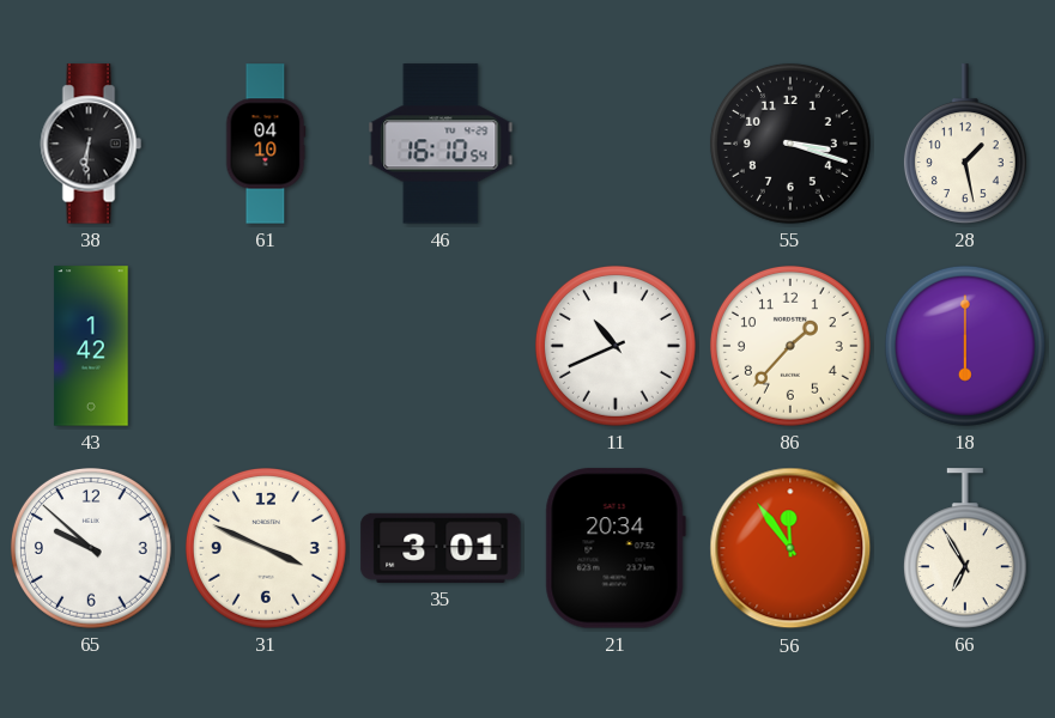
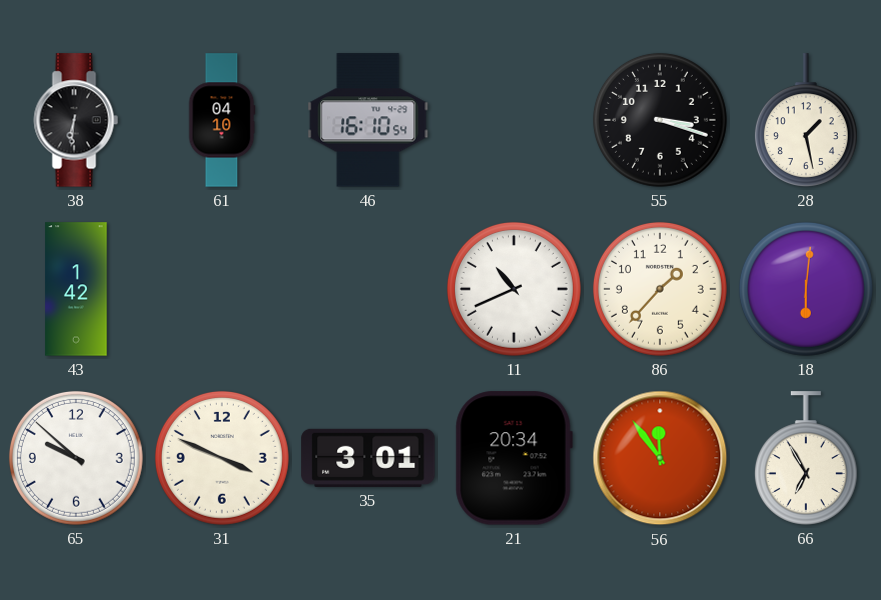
18: 6:00 -> 6:01
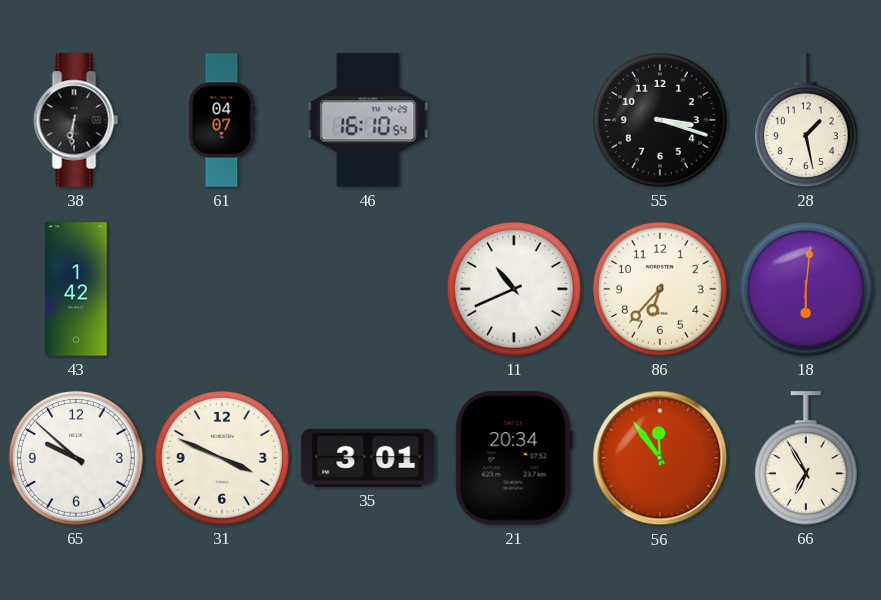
61: 04:10 -> 04:07
86: 1:37 -> 6:37
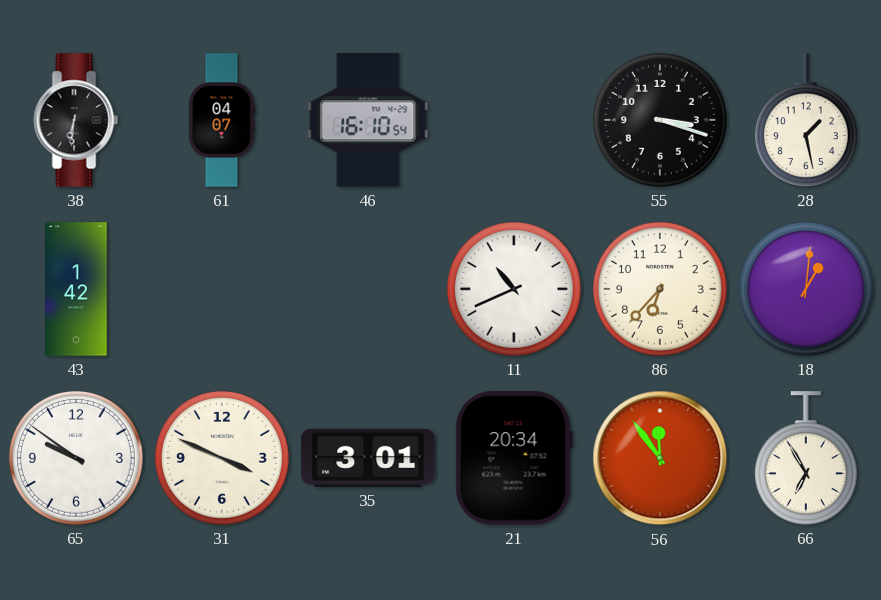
18: 6:01 -> 1:01
65: 9:52 -> 9:51
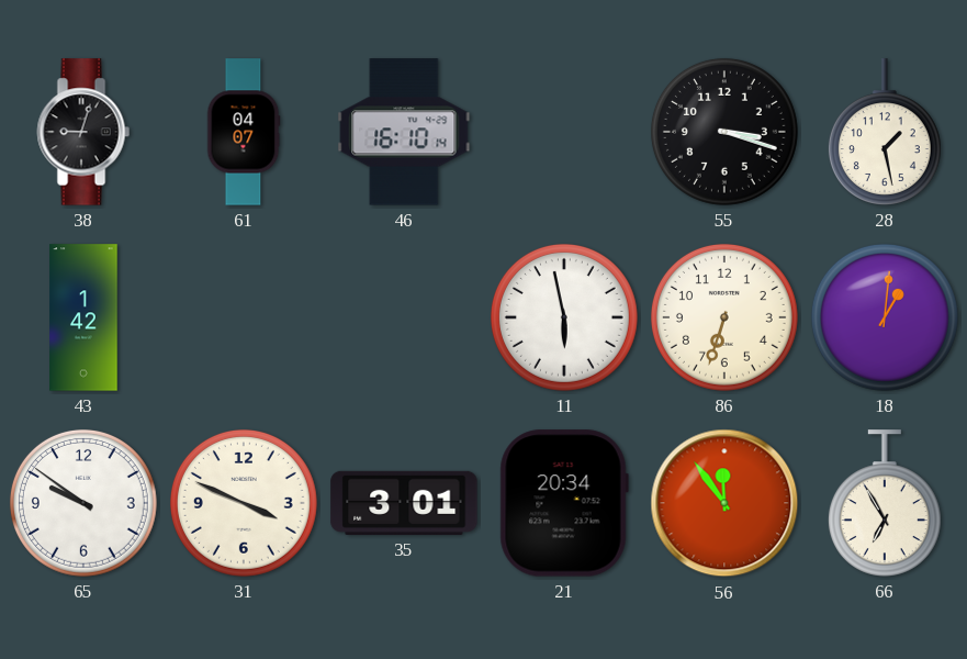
38: 6:31 -> 9:03
46: 16:10:54 -> 16:10:14
11: 10:41 -> 5:58
86: 6:37 -> 6:33
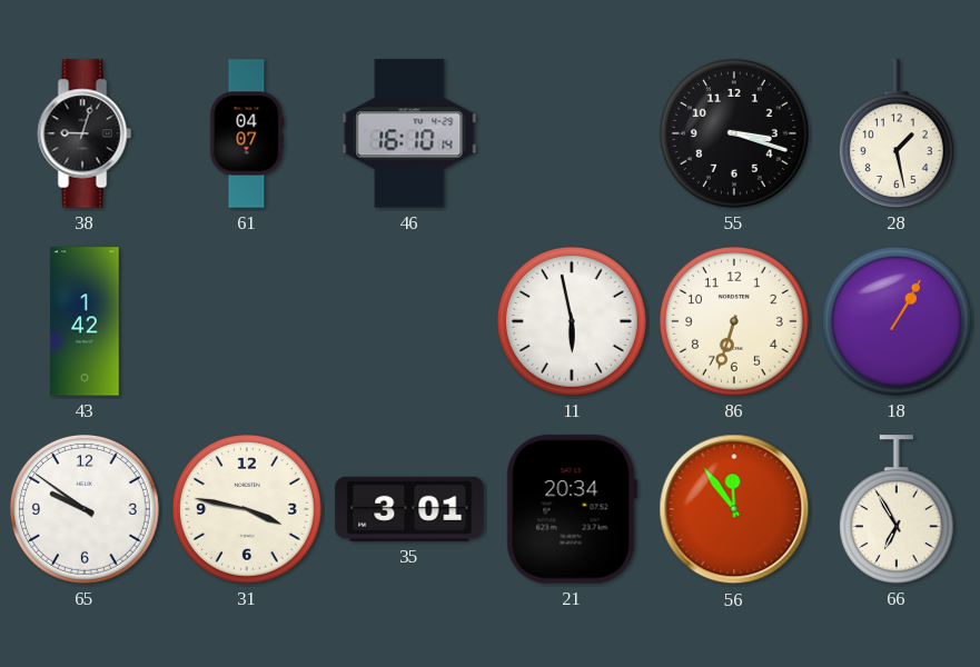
18: 1:01 -> 1:05
31: 3:49 -> 3:47
